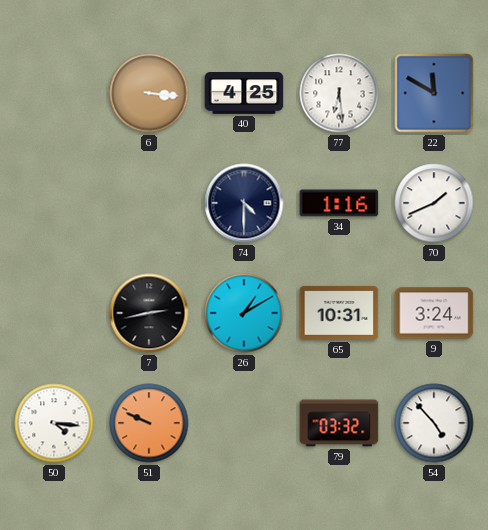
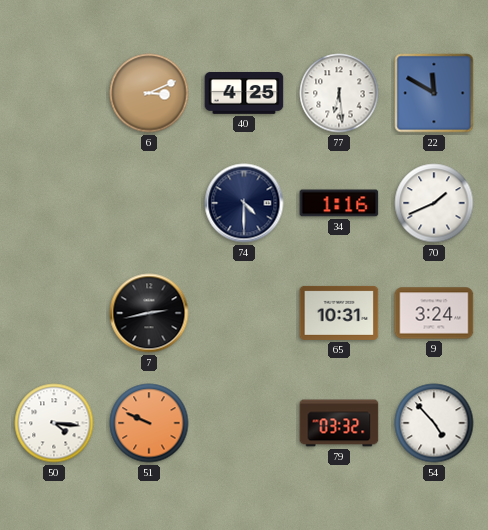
6: 3:16 -> 3:11
26: 1:10 -> none
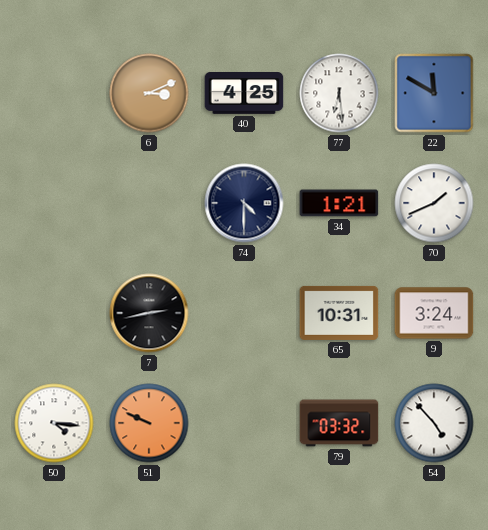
34: 1:16 -> 1:21
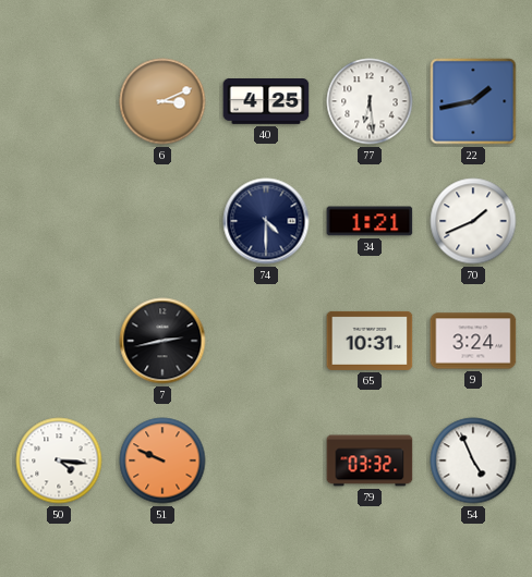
22: 11:50 -> 1:43
54: 4:53 -> 4:56
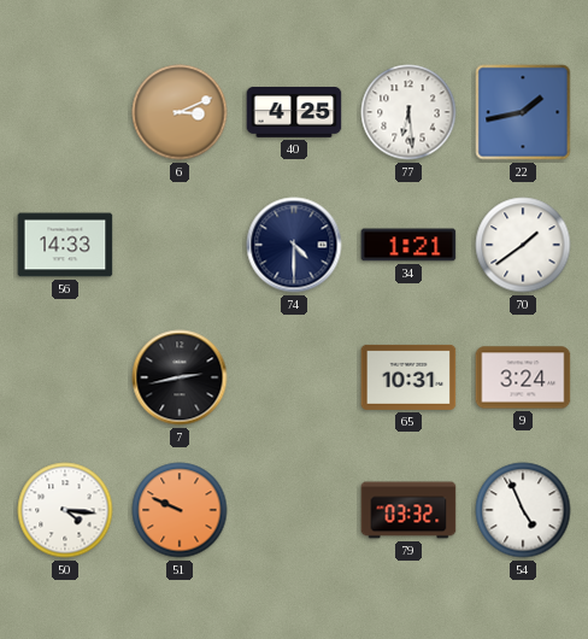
56: none -> 14:33
70: 1:41 -> 1:39
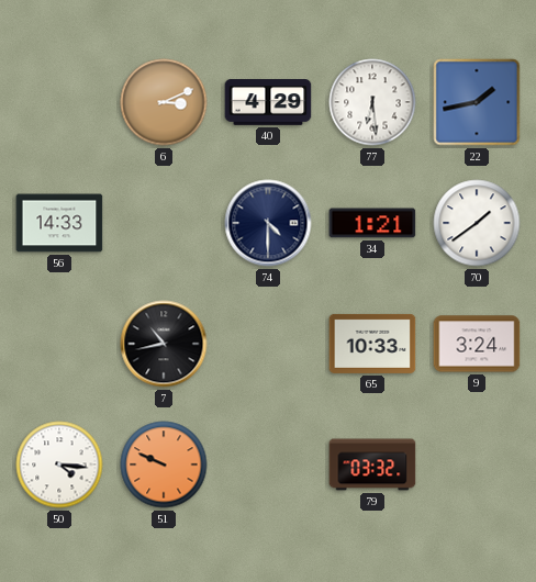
40: 4:25 -> 4:29
7: 2:43 -> 10:43
65: 10:31 -> 10:33
54: 4:56 -> none
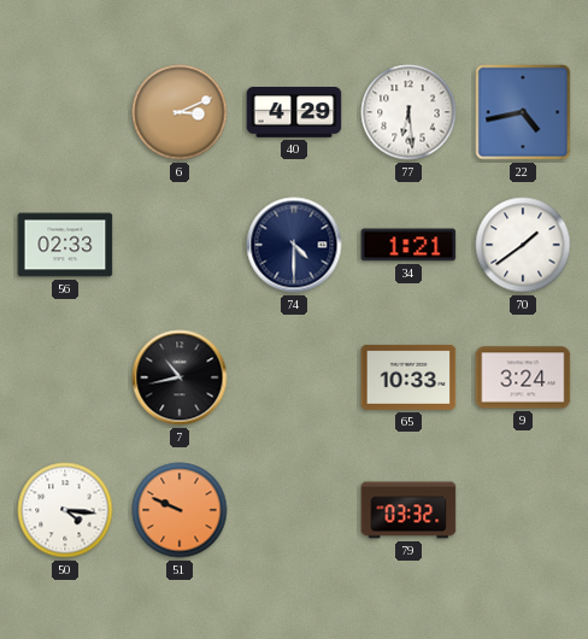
22: 1:43 -> 4:43
56: 14:33 -> 02:33
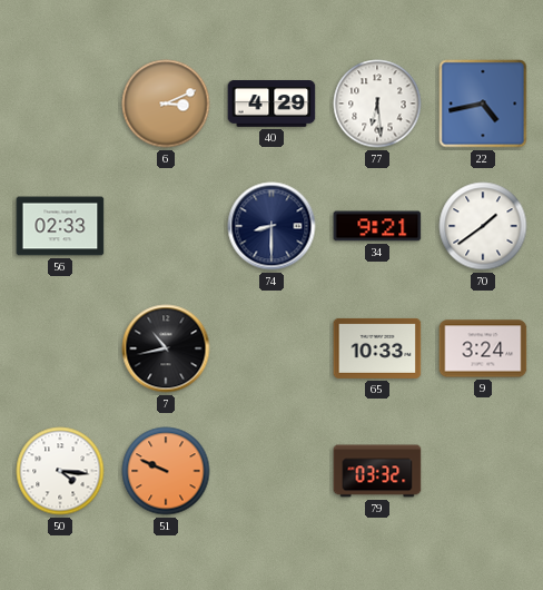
74: 4:30 -> 8:30
34: 1:21 -> 9:21
